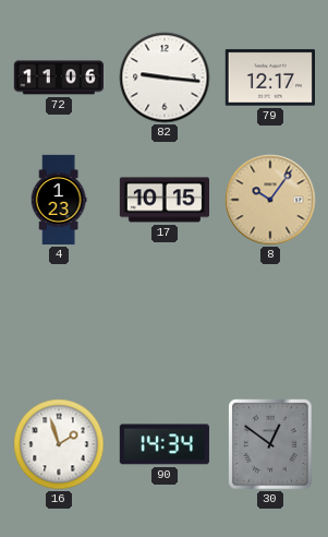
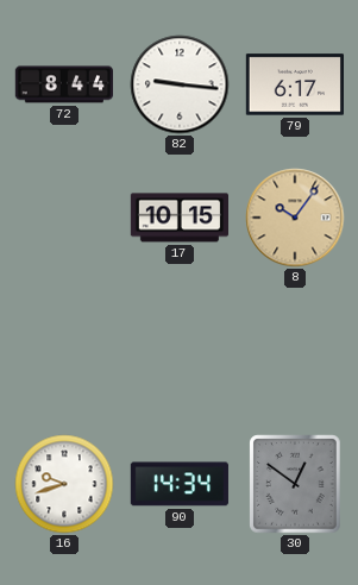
72: 11:06 -> 8:44
79: 12:17 -> 6:17
4: 1:23 -> none
16: 1:57 -> 9:42
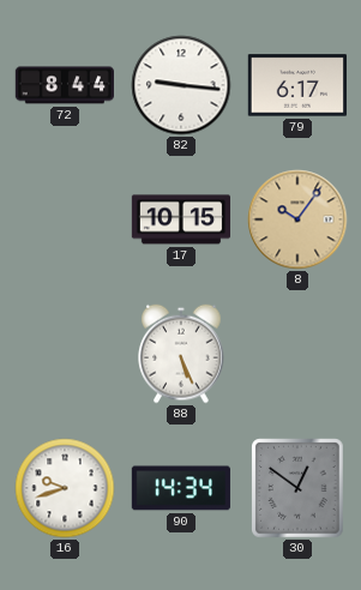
88: none -> 5:26
